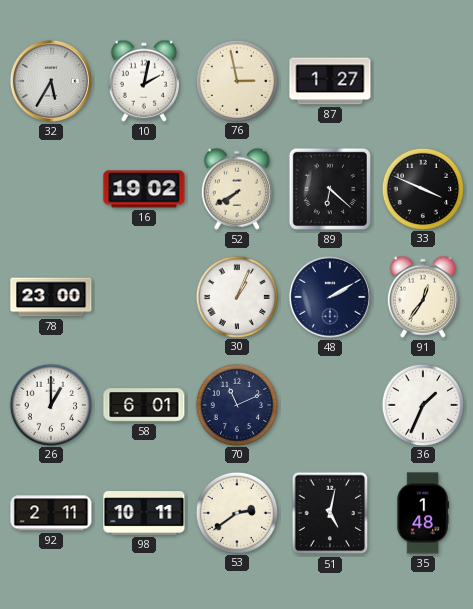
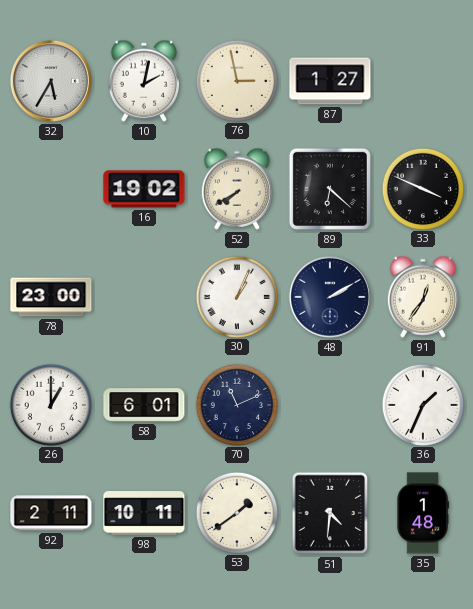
53: 2:39 -> 1:39
51: 5:02 -> 4:31
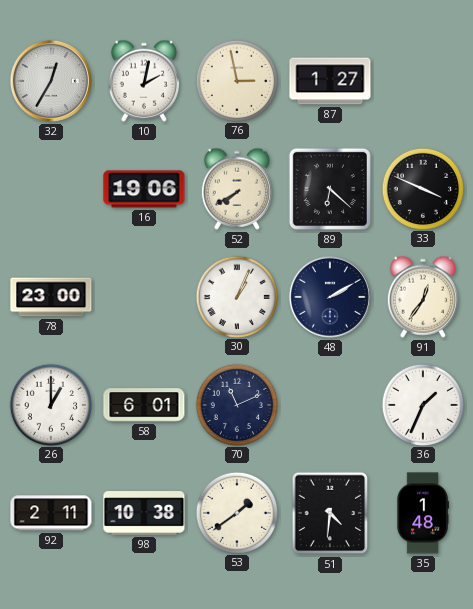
32: 5:35 -> 12:35
16: 19:02 -> 19:06
98: 10:11 -> 10:38
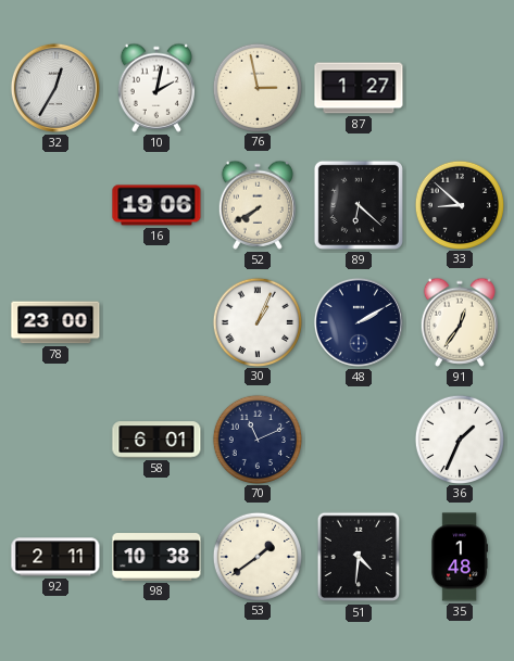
33: 3:49 -> 8:52
26: 1:00 -> none
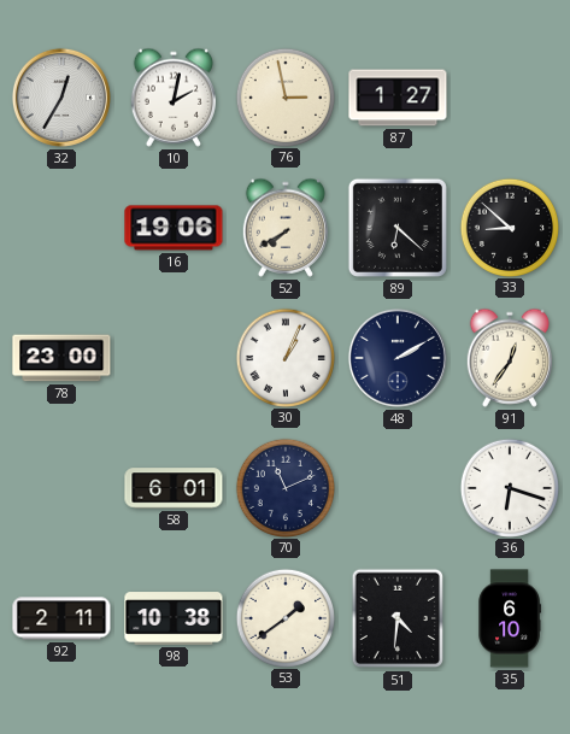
36: 1:34 -> 6:18
35: 1:48 -> 6:10
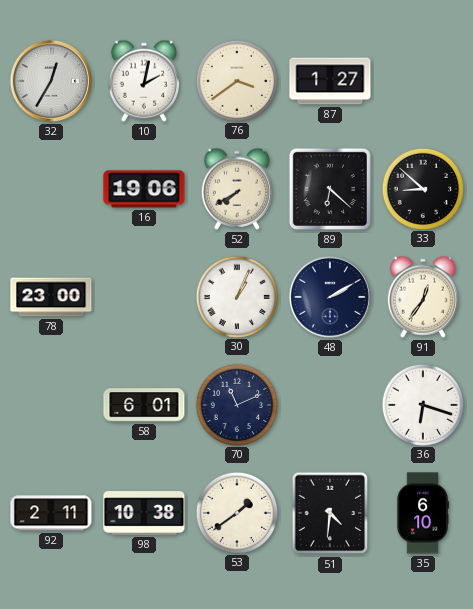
76: 2:58 -> 3:39
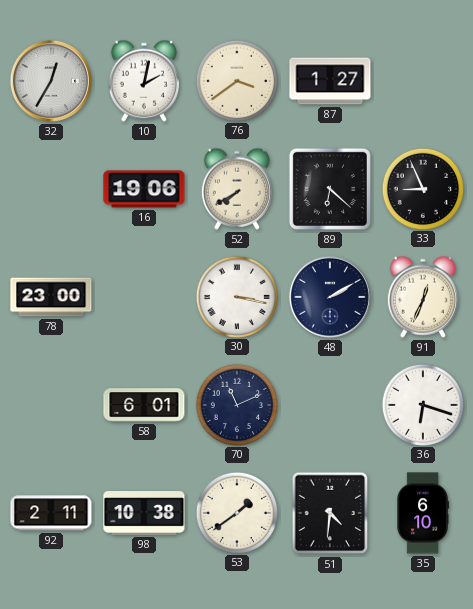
33: 8:52 -> 8:56
30: 1:04 -> 3:17
91: 12:36 -> 12:34
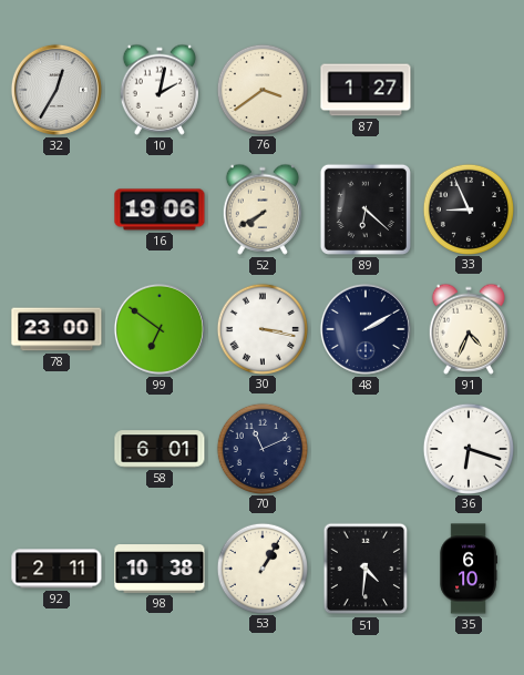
99: none -> 6:51
91: 12:34 -> 4:34
53: 1:39 -> 1:05
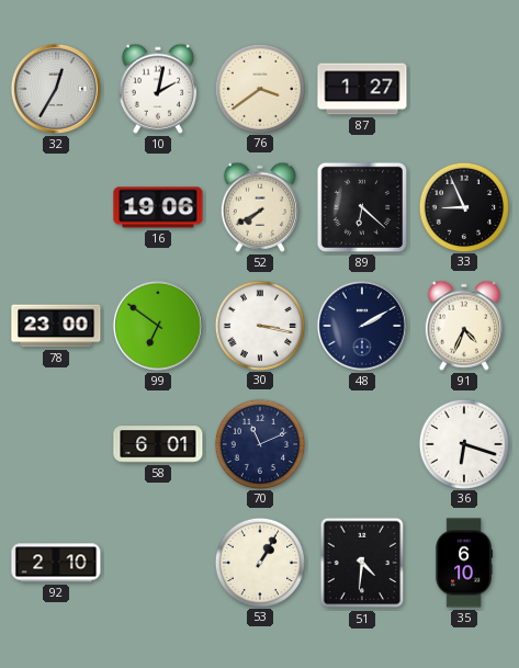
92: 2:11 -> 2:10
98: 10:38 -> none
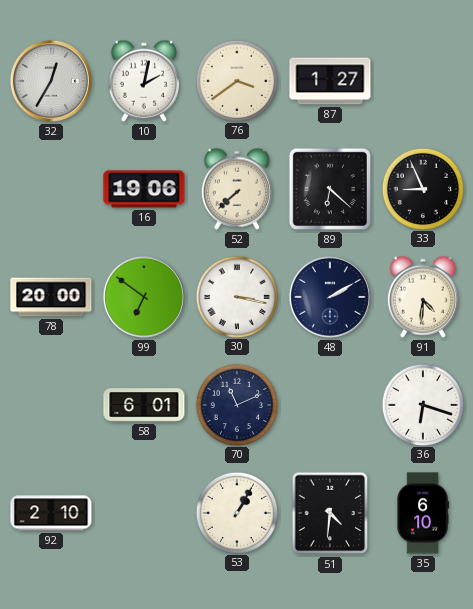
52: 7:40 -> 7:38
78: 23:00 -> 20:00
91: 4:34 -> 4:31
